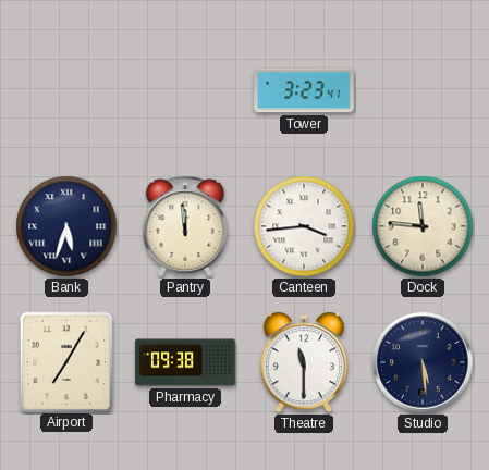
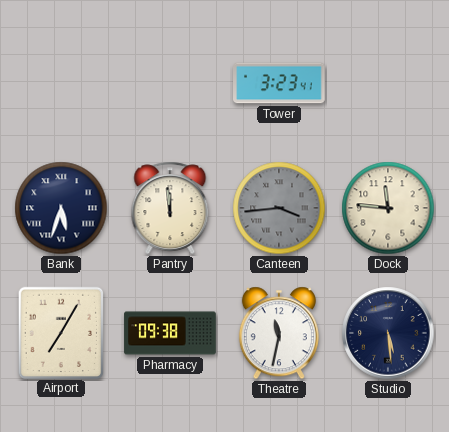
Canteen dial: white -> grey
Theatre: 11:30 -> 11:32
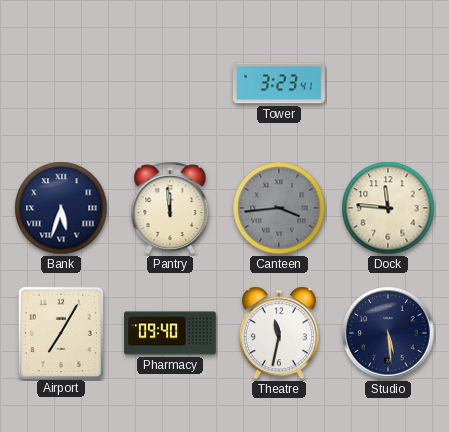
Pharmacy: 09:38 -> 09:40
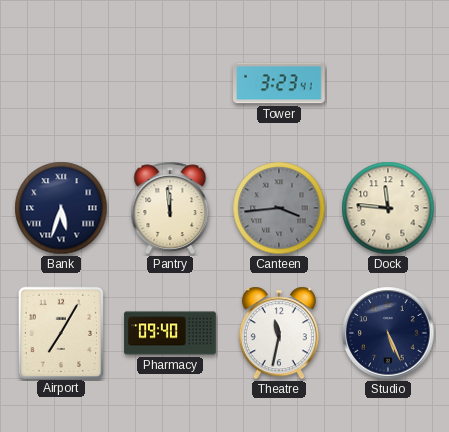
Studio: 5:29 -> 5:26
